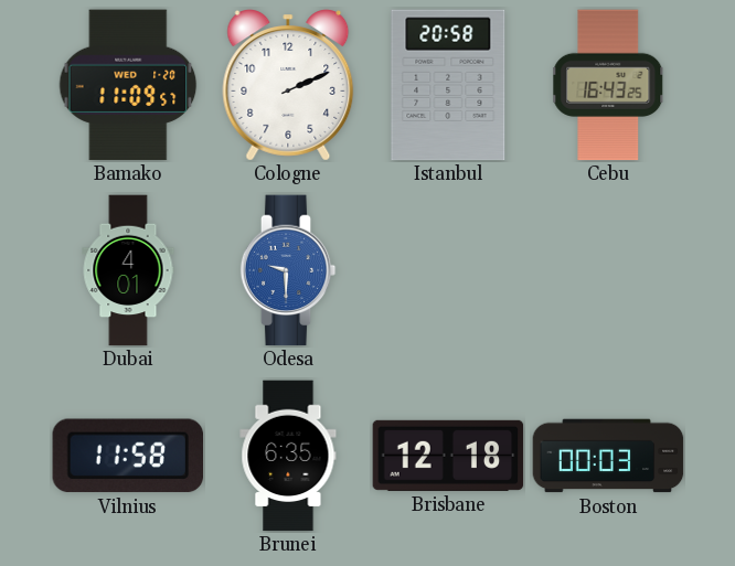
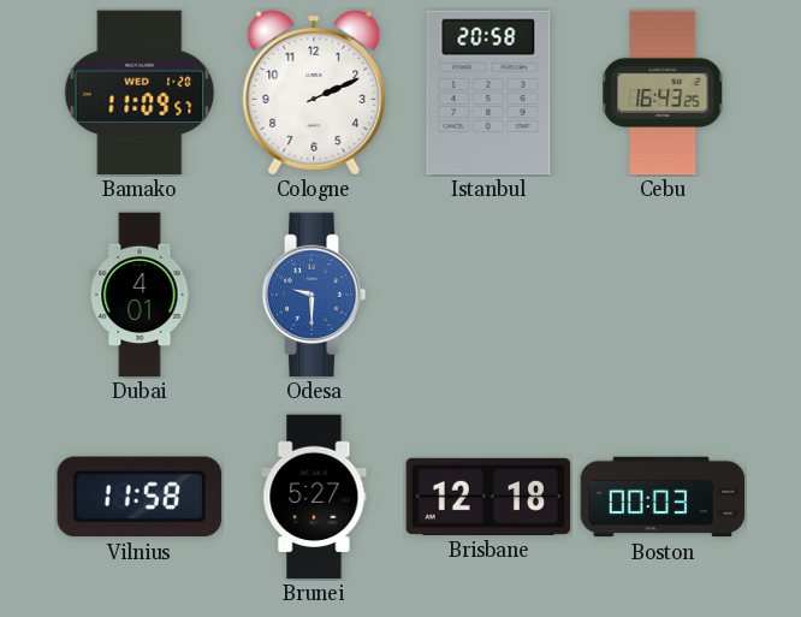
Brunei: 6:35 -> 5:27
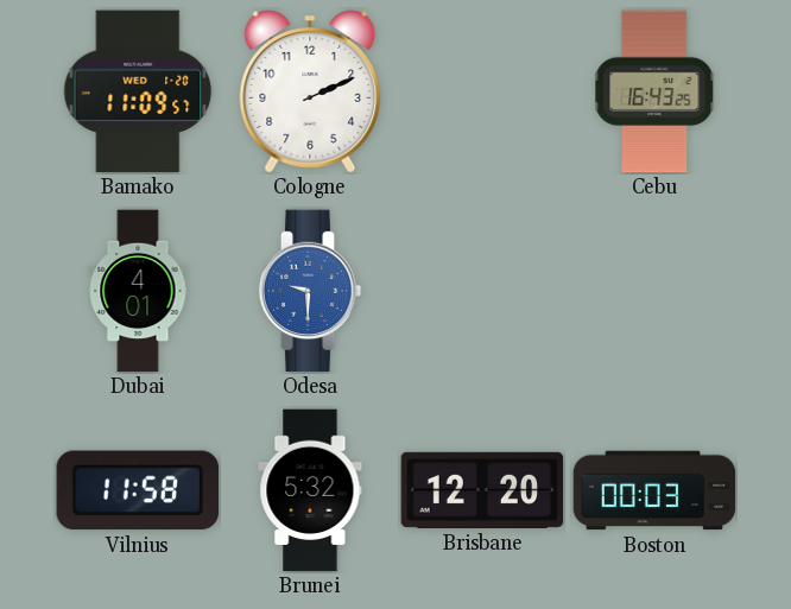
Istanbul: 20:58 -> none
Brunei: 5:27 -> 5:32
Brisbane: 12:18 -> 12:20
